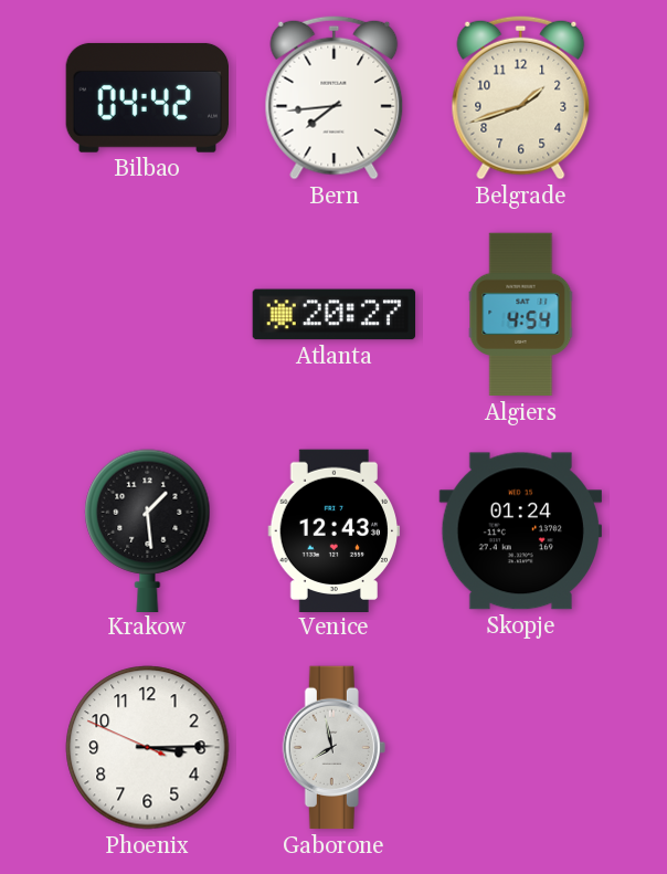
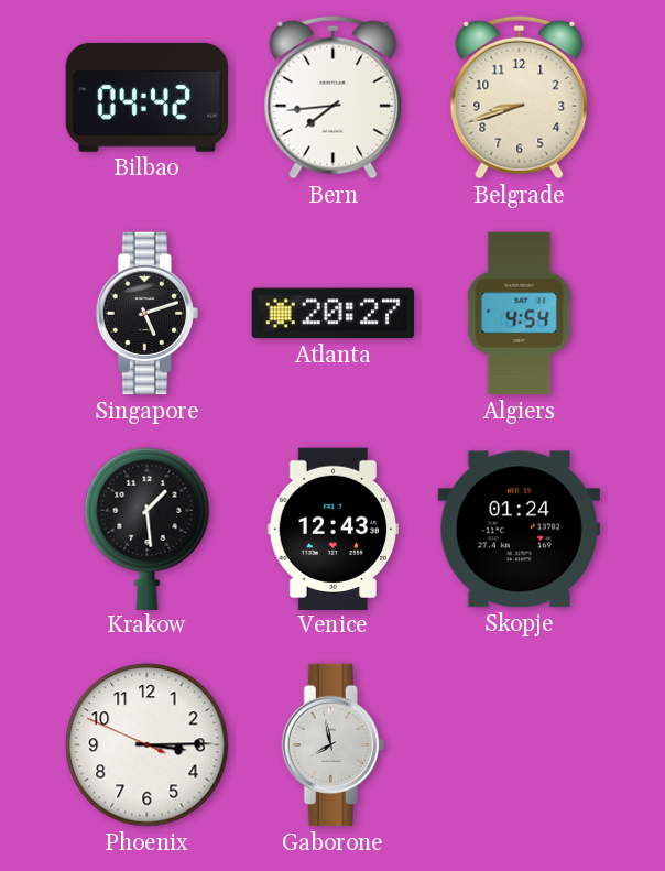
Belgrade: 1:42 -> 8:42
Singapore: none -> 5:12
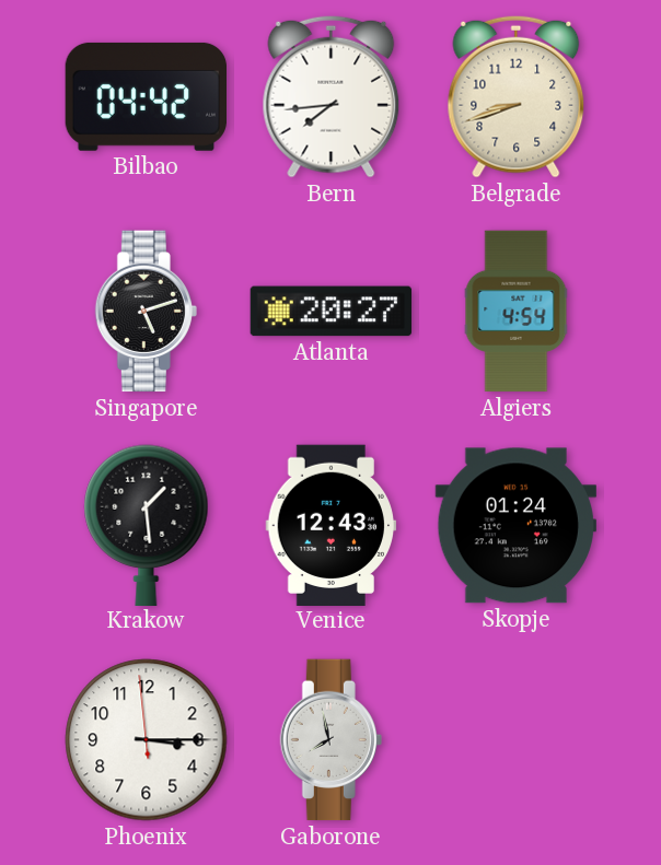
Phoenix: 3:14:49 -> 3:14:59
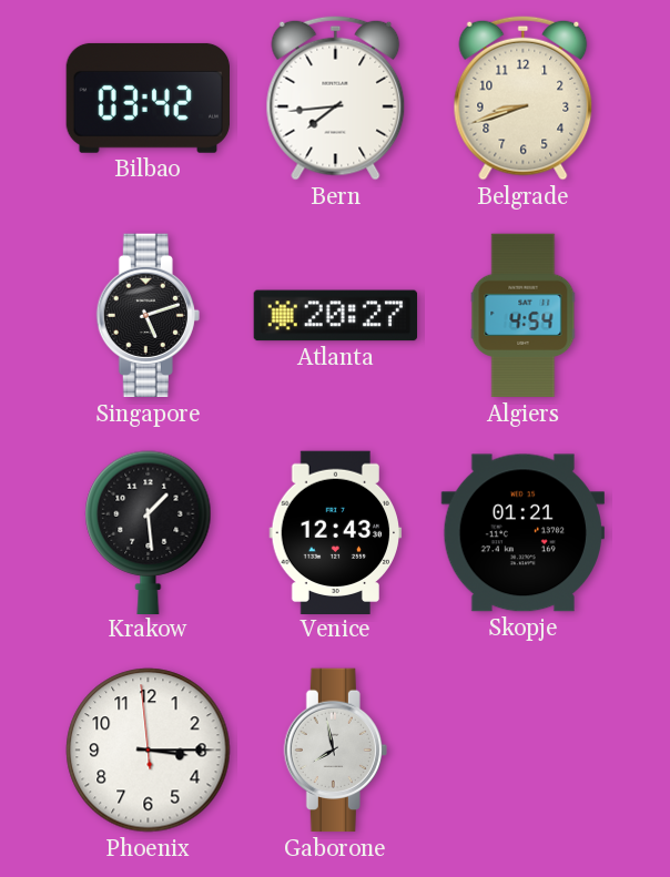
Bilbao: 04:42 -> 03:42
Skopje: 01:24 -> 01:21
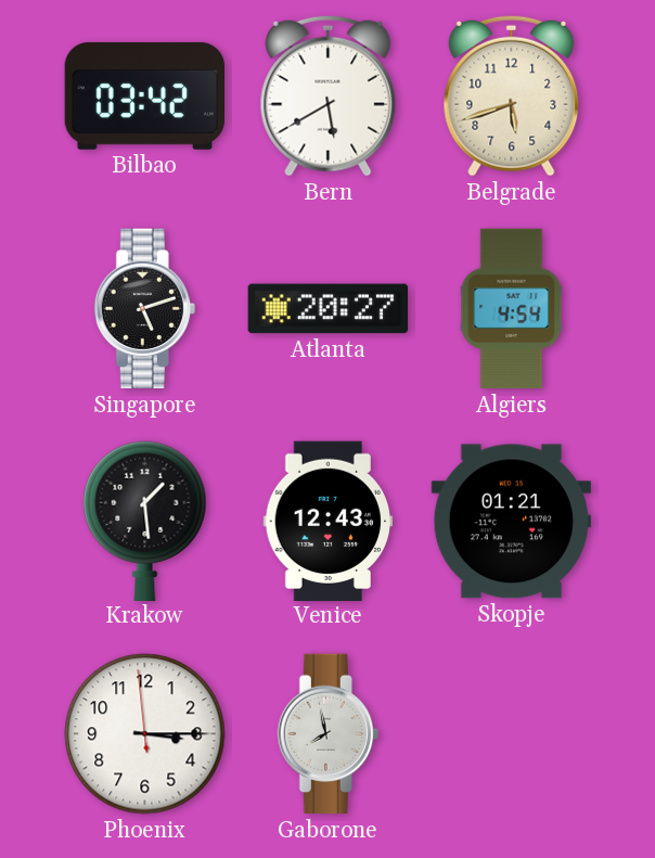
Bern: 7:44 -> 5:40
Belgrade: 8:42 -> 5:42
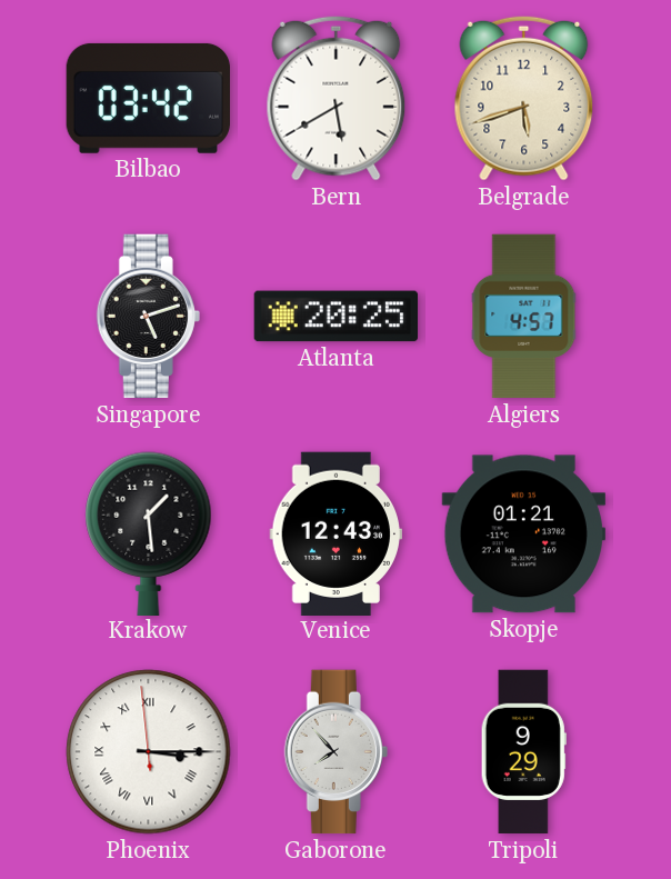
Atlanta: 20:27 -> 20:25
Algiers: 4:54 -> 4:57
Phoenix numerals: Arabic -> Roman
Gaborone: 7:58 -> 7:53
Tripoli: none -> 9:29
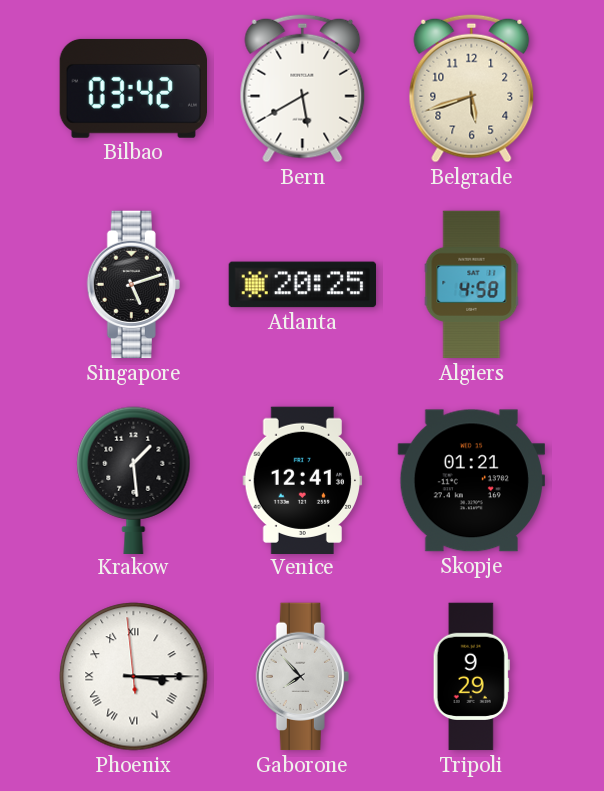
Algiers: 4:57 -> 4:58
Venice: 12:43 -> 12:41
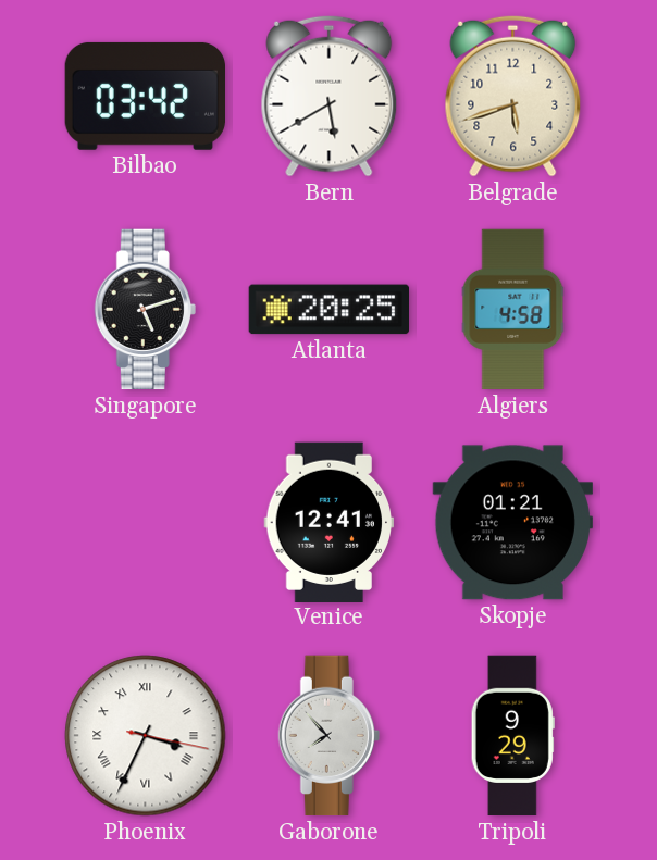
Krakow: 1:29 -> none
Phoenix: 3:14 -> 3:34
